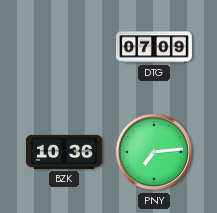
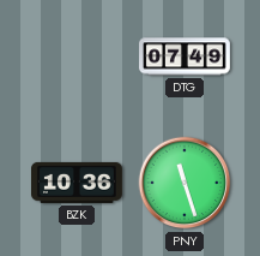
DTG: 07:09 -> 07:49
PNY: 7:14 -> 11:27
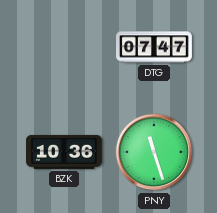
DTG: 07:49 -> 07:47
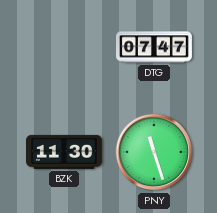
BZK: 10:36 -> 11:30
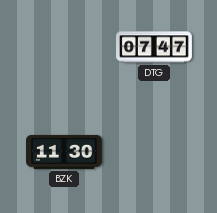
PNY: 11:27 -> none
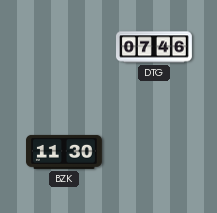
DTG: 07:47 -> 07:46
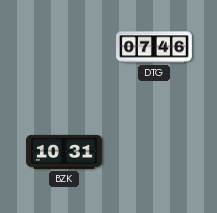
BZK: 11:30 -> 10:31
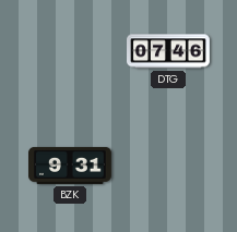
BZK: 10:31 -> 9:31
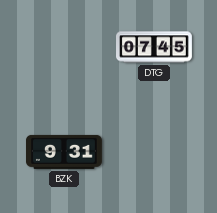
DTG: 07:46 -> 07:45
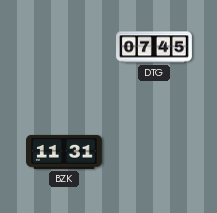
BZK: 9:31 -> 11:31
